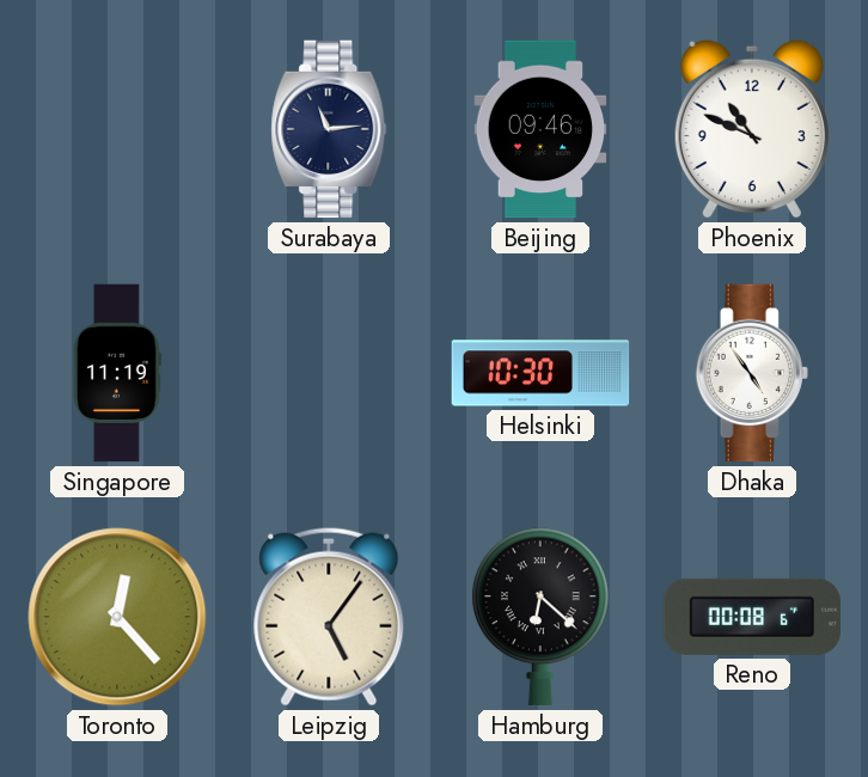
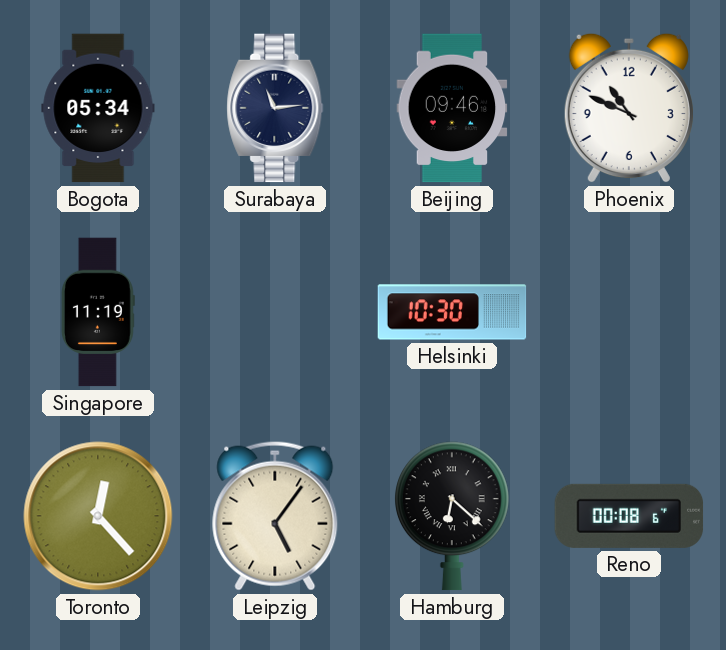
Bogota: none -> 05:34
Dhaka: 4:54 -> none
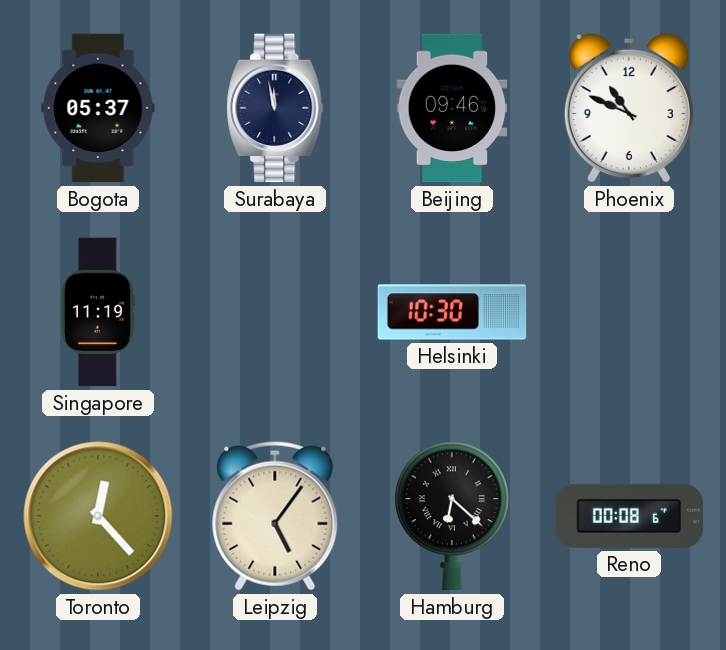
Bogota: 05:34 -> 05:37
Surabaya: 11:14 -> 11:58
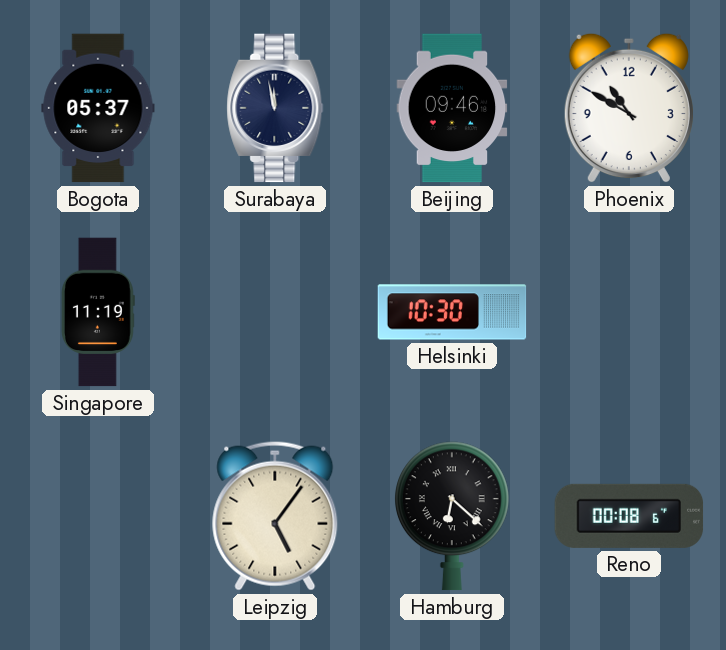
Phoenix: 10:49 -> 10:50
Toronto: 12:23 -> none
